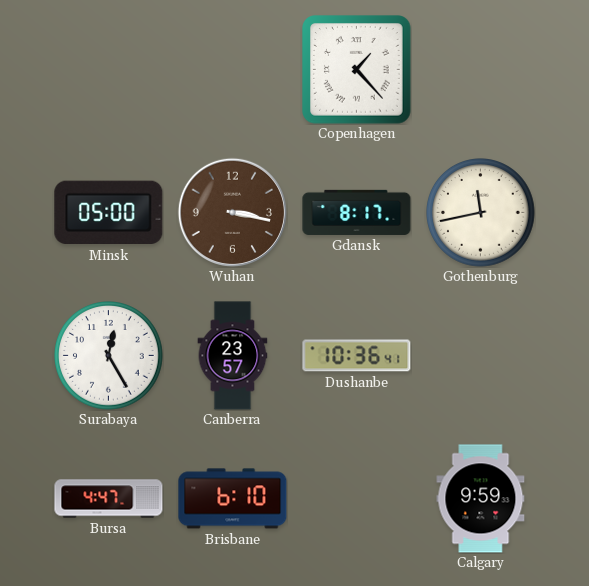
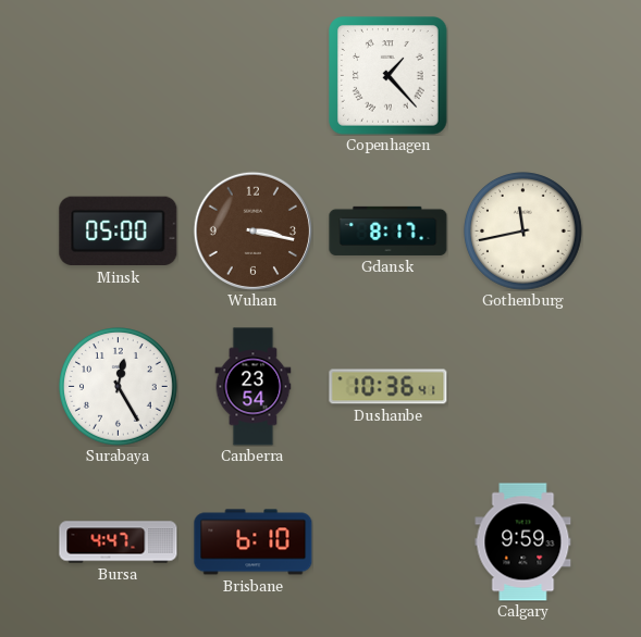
Canberra: 23:57 -> 23:54
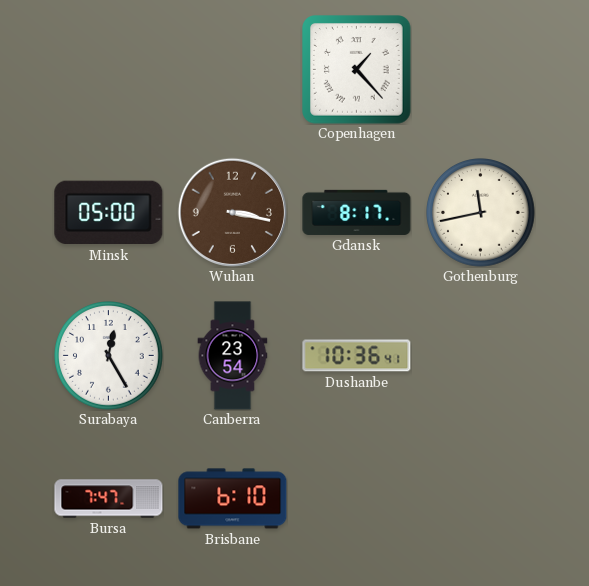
Bursa: 4:47 -> 7:47
Calgary: 9:59 -> none
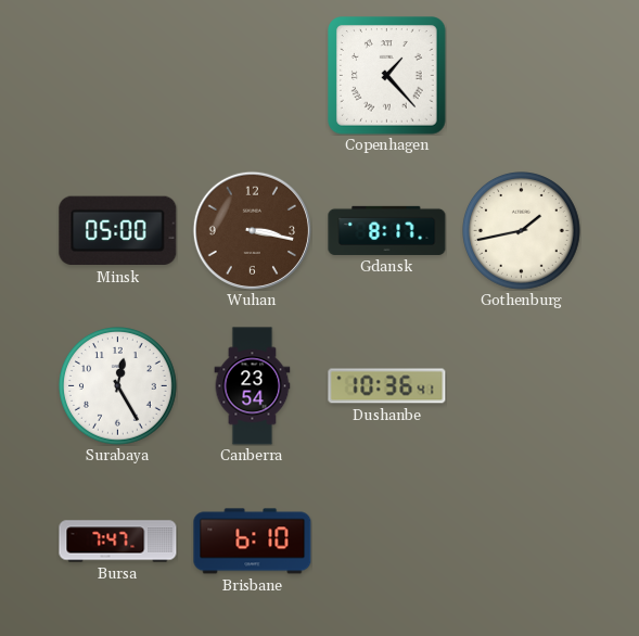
Gothenburg: 11:43 -> 1:43
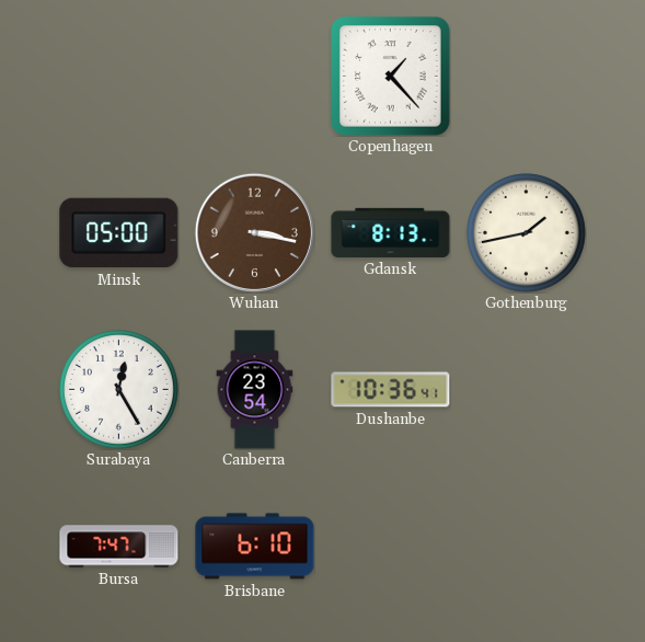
Gdansk: 8:17 -> 8:13
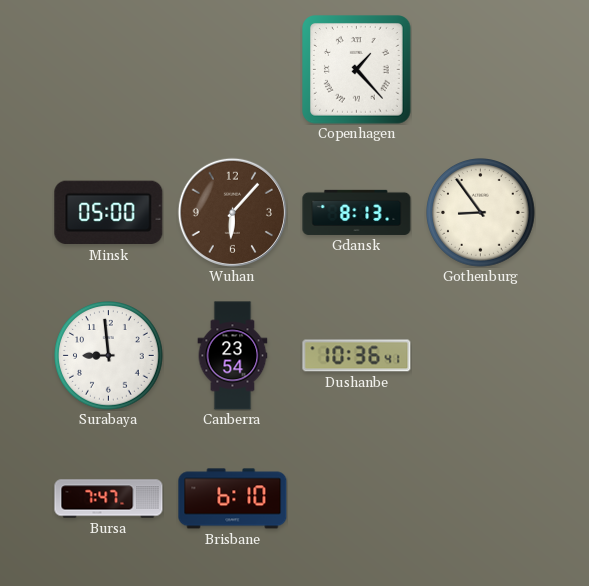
Wuhan: 3:17 -> 6:07
Gothenburg: 1:43 -> 8:54
Surabaya: 12:25 -> 8:59
